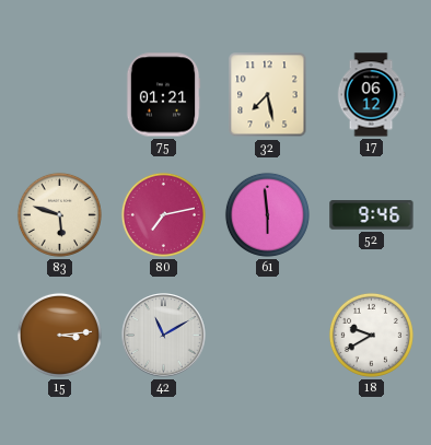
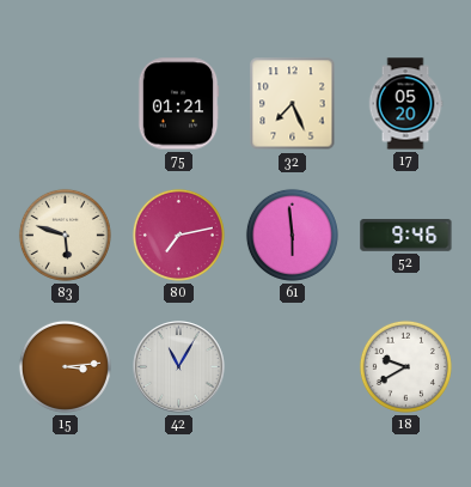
32: 7:28 -> 7:26
17: 06:12 -> 05:20
42: 11:10 -> 11:05
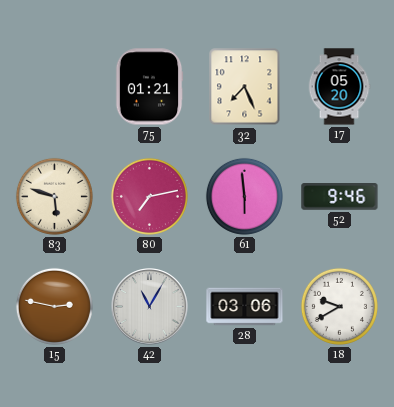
15: 3:14 -> 2:47
28: none -> 03:06
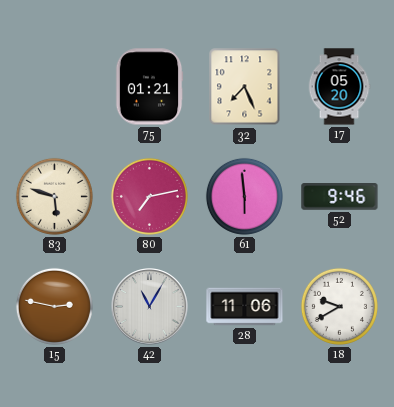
28: 03:06 -> 11:06
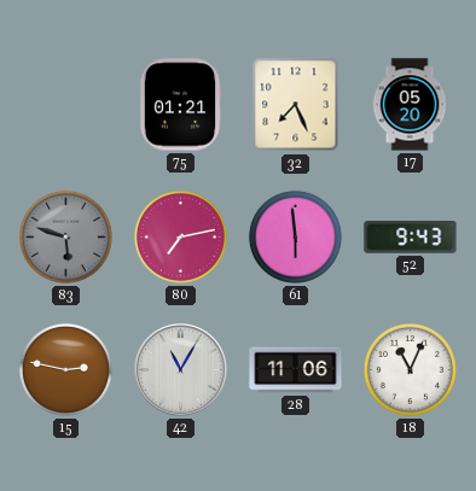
83 dial: cream -> grey
52: 9:46 -> 9:43
18: 9:40 -> 11:04
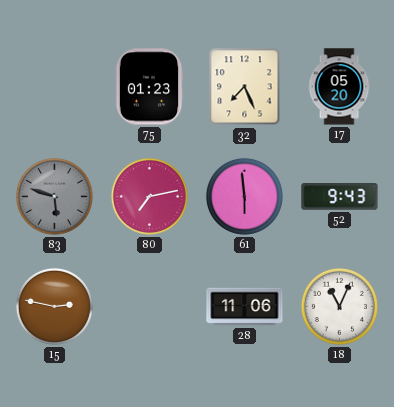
75: 01:21 -> 01:23
42: 11:05 -> none
